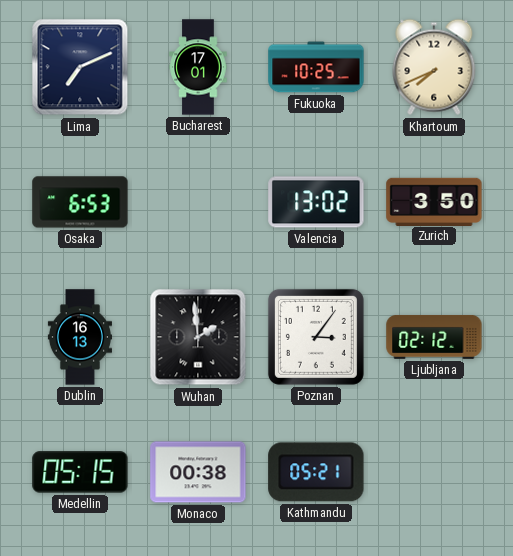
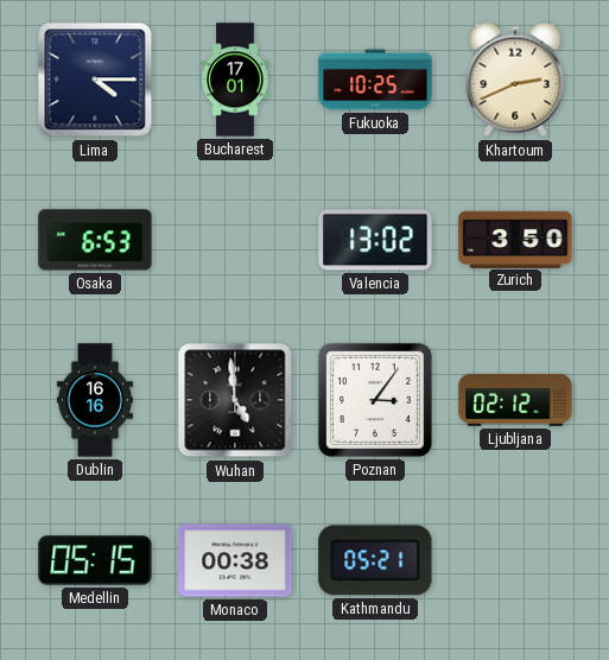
Lima: 7:11 -> 4:15
Khartoum: 7:41 -> 2:41
Dublin: 16:13 -> 16:16
Wuhan: 1:59 -> 4:59
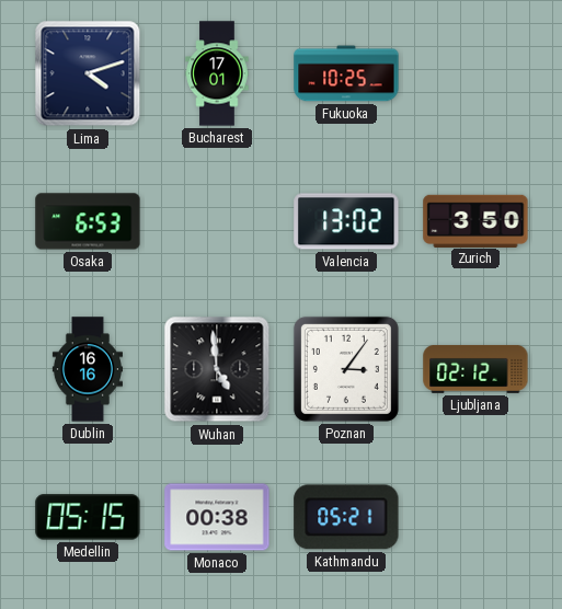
Lima: 4:15 -> 4:12
Khartoum: 2:41 -> none
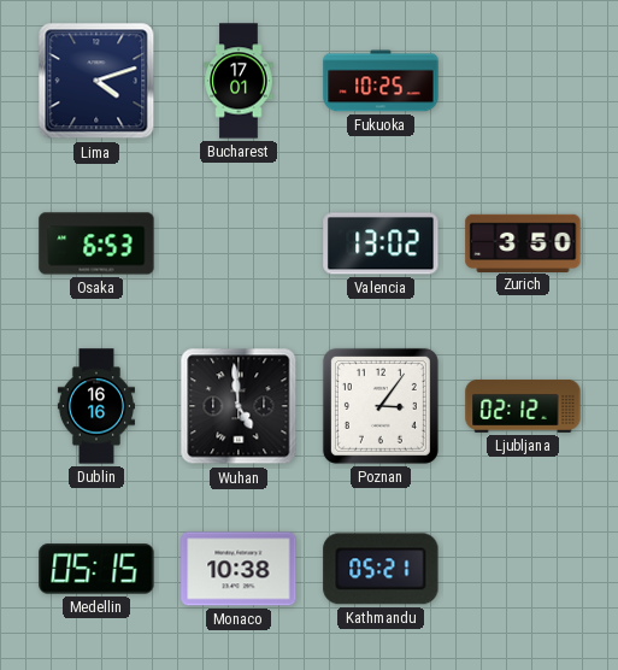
Monaco: 00:38 -> 10:38
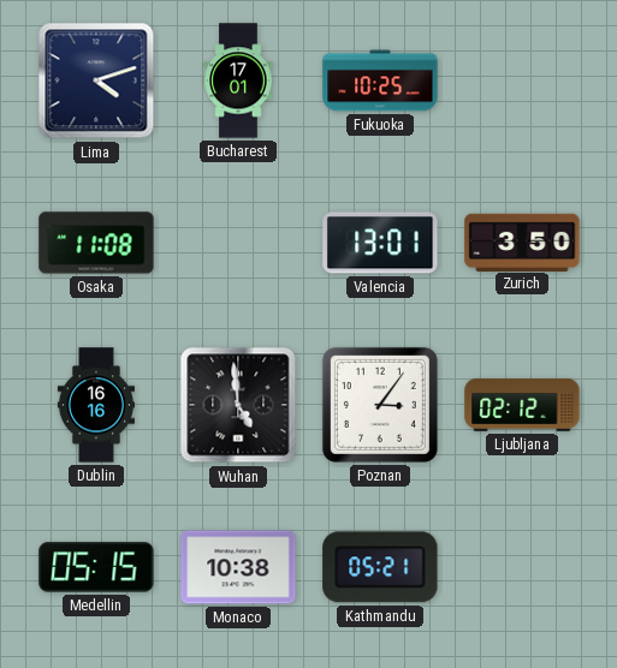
Osaka: 6:53 -> 11:08
Valencia: 13:02 -> 13:01
